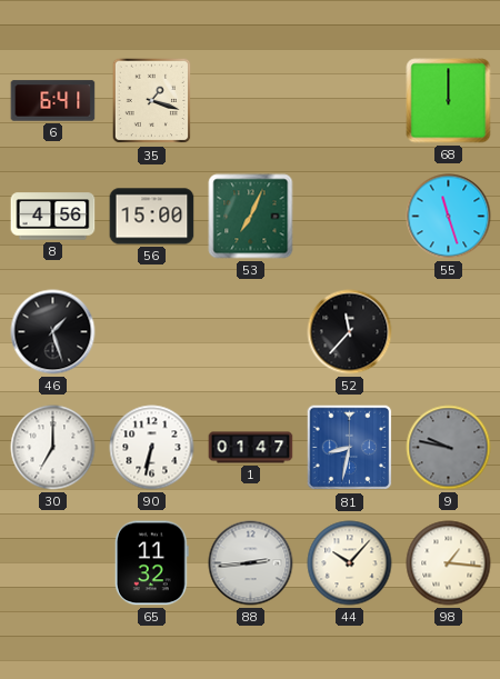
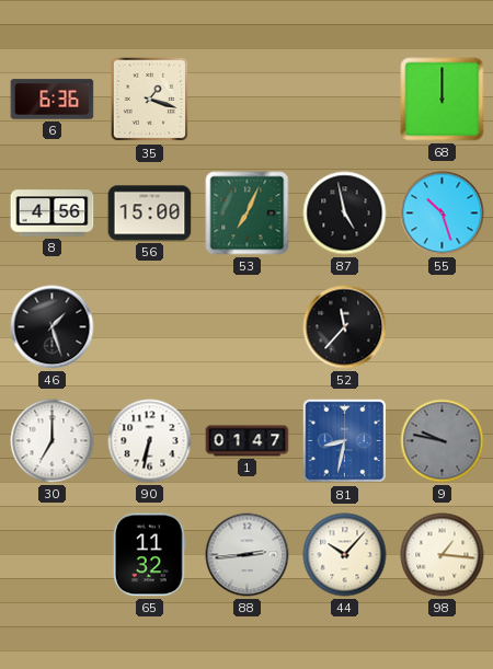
6: 6:41 -> 6:36
87: none -> 4:58
55: 11:27 -> 10:27
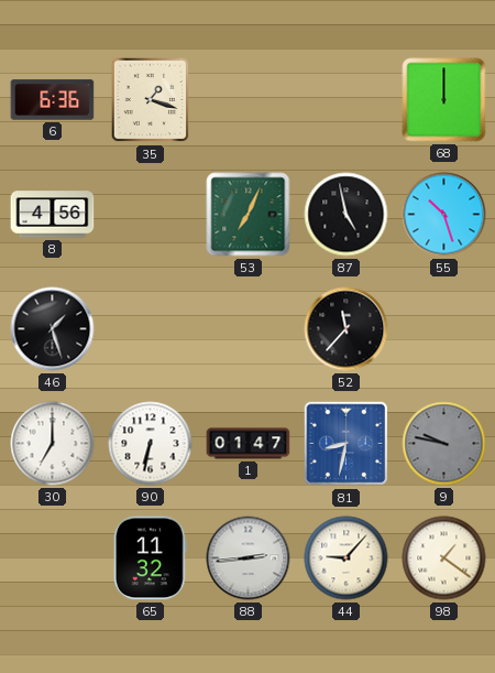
56: 15:00 -> none
44: 10:07 -> 9:07
98: 1:16 -> 1:21
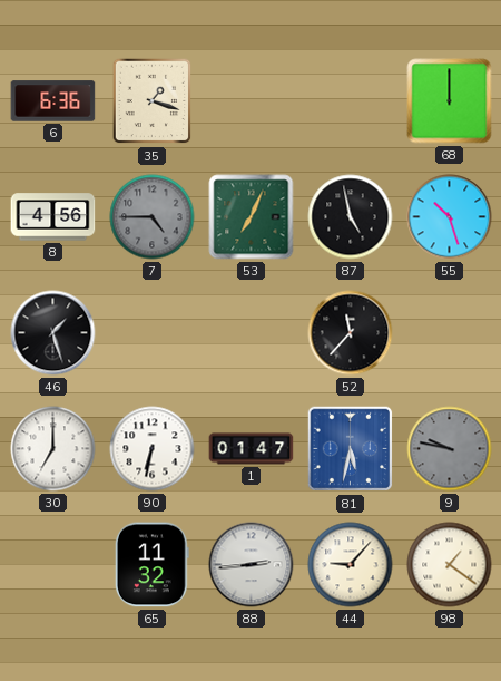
7: none -> 4:45
81: 8:32 -> 5:32
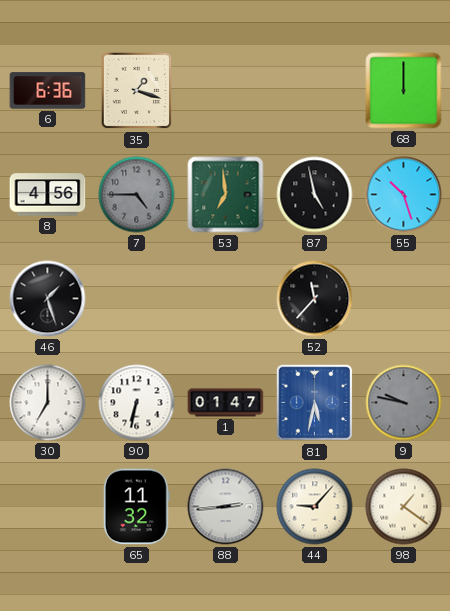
53: 7:04 -> 6:59
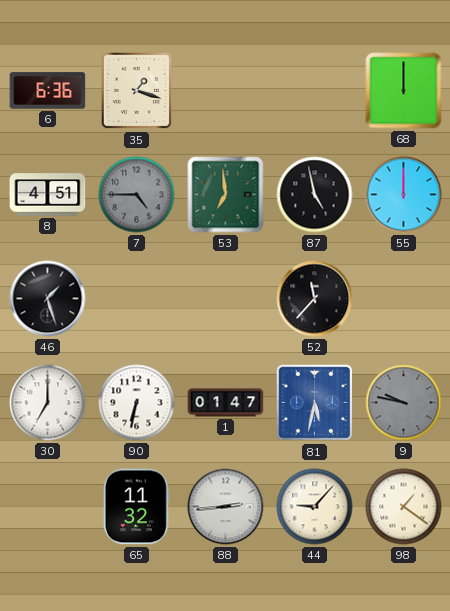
8: 4:56 -> 4:51
55: 10:27 -> 12:00
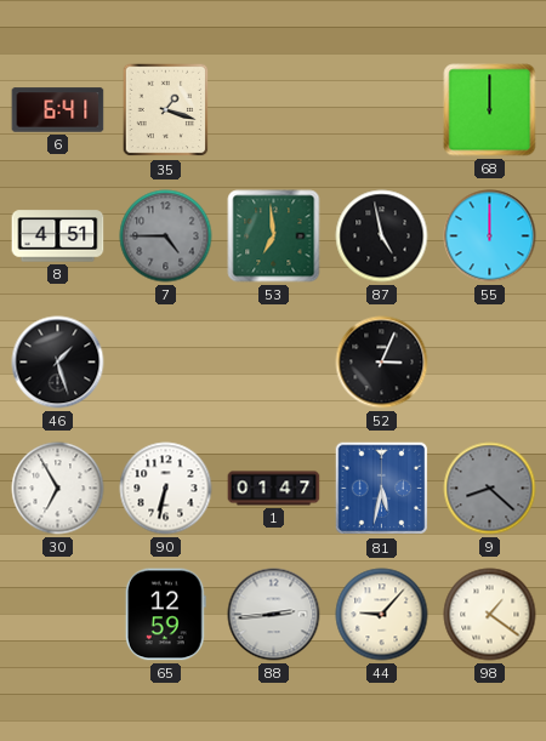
6: 6:36 -> 6:41
52: 11:37 -> 3:04
30: 7:00 -> 6:55
9: 9:47 -> 8:22
65: 11:32 -> 12:59
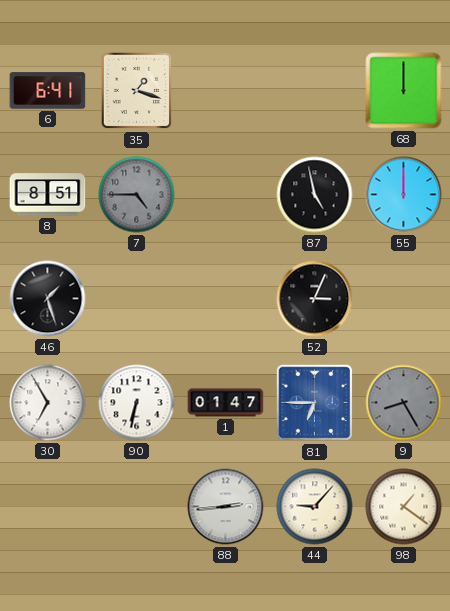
8: 4:51 -> 8:51
53: 6:59 -> none
81: 5:32 -> 6:45
9: 8:22 -> 8:25
65: 12:59 -> none
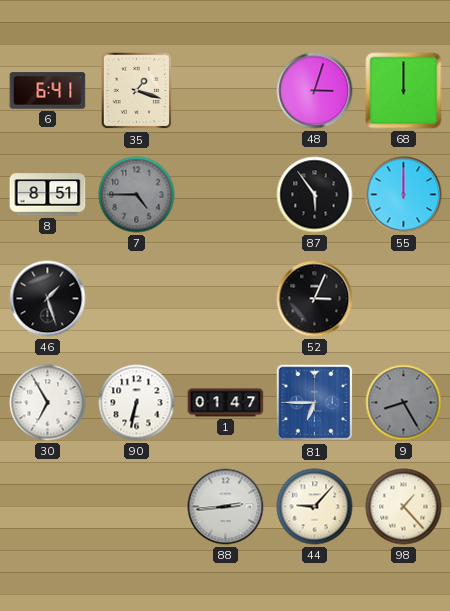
48: none -> 3:03
87: 4:58 -> 5:54
98: 1:21 -> 1:23
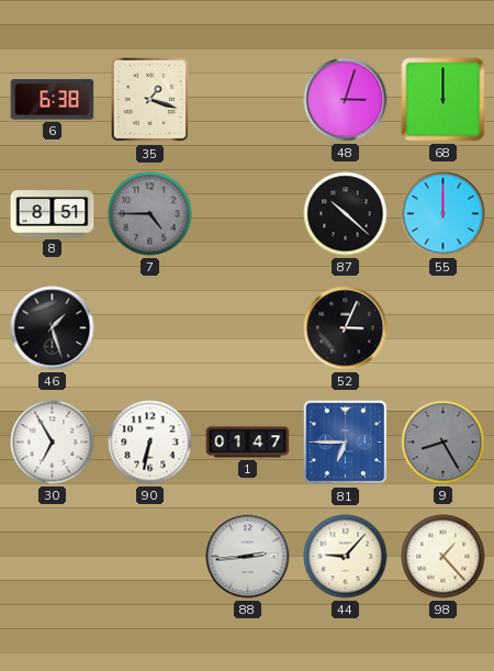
6: 6:41 -> 6:38
87: 5:54 -> 10:22
